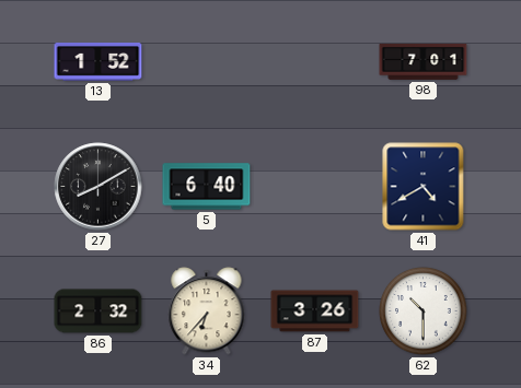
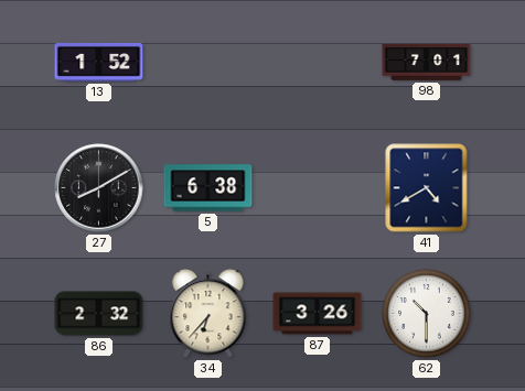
5: 6:40 -> 6:38
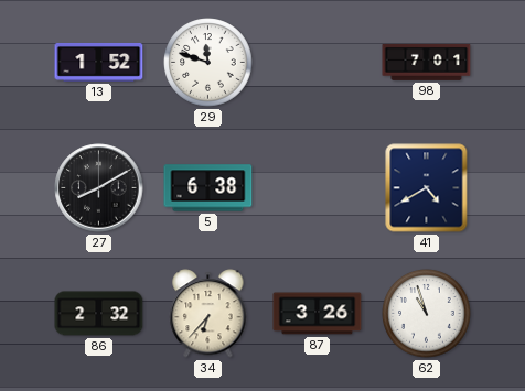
29: none -> 11:48
62: 10:30 -> 10:57
